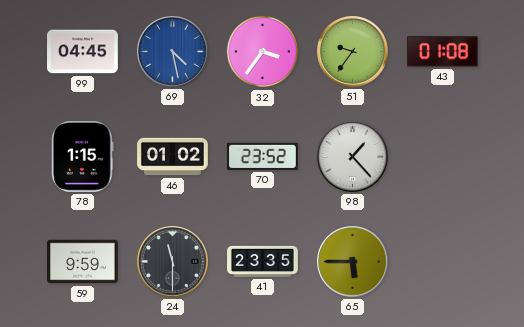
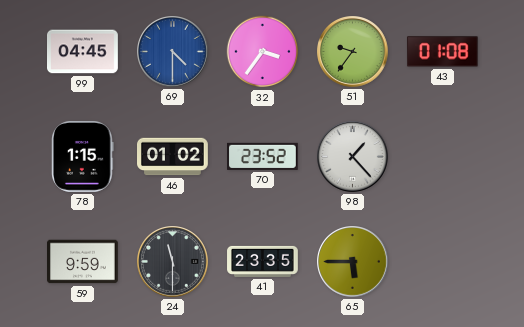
69: 4:28 -> 4:30
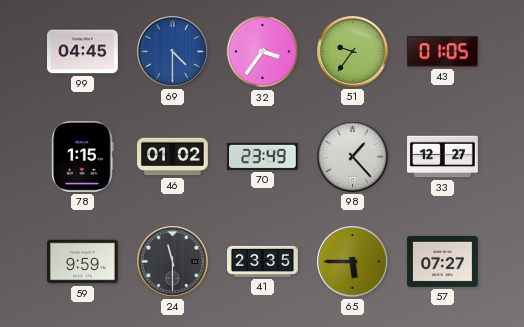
43: 01:08 -> 01:05
70: 23:52 -> 23:49
33: none -> 12:27
57: none -> 07:27
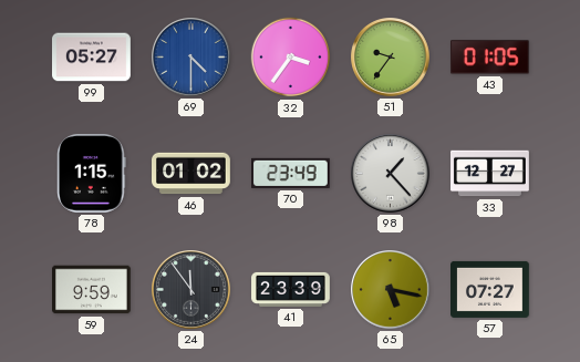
99: 04:45 -> 05:27
24: 11:30 -> 11:54
41: 23:35 -> 23:39
65: 5:45 -> 5:17
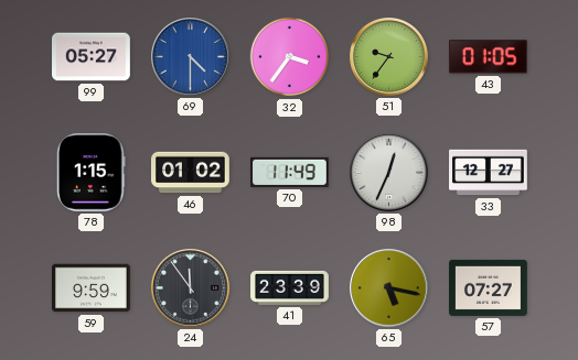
70: 23:49 -> 11:49
98: 1:23 -> 12:34
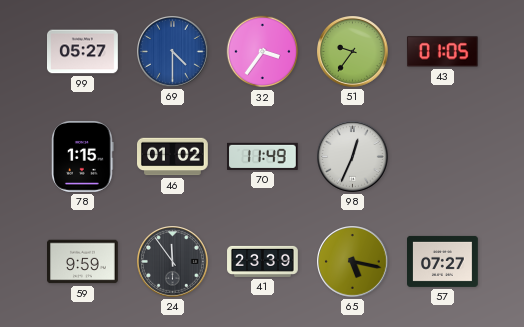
33: 12:27 -> none
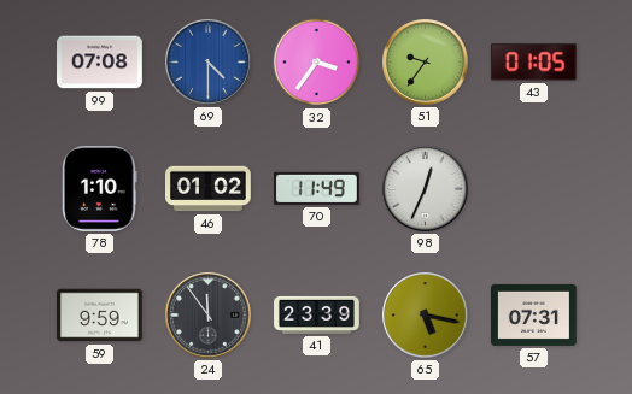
99: 05:27 -> 07:08
78: 1:15 -> 1:10
57: 07:27 -> 07:31
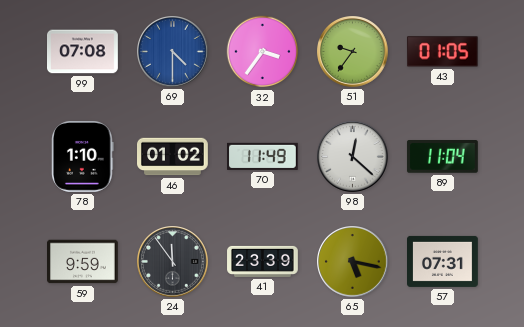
98: 12:34 -> 12:22
89: none -> 11:04
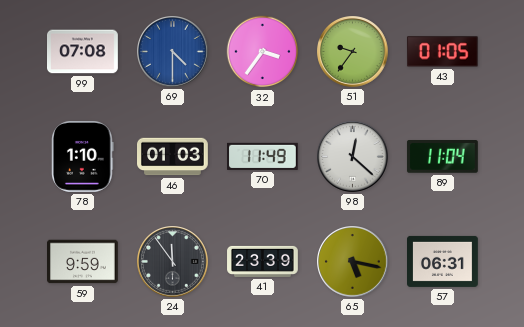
46: 01:02 -> 01:03
57: 07:31 -> 06:31
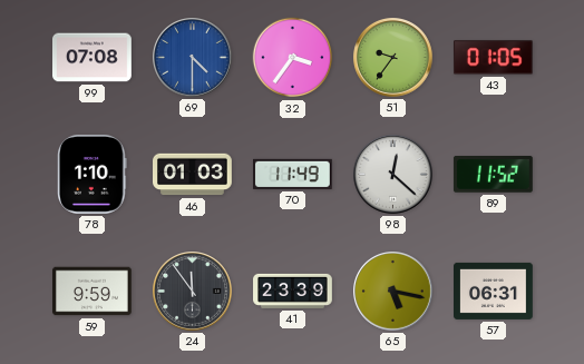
89: 11:04 -> 11:52
